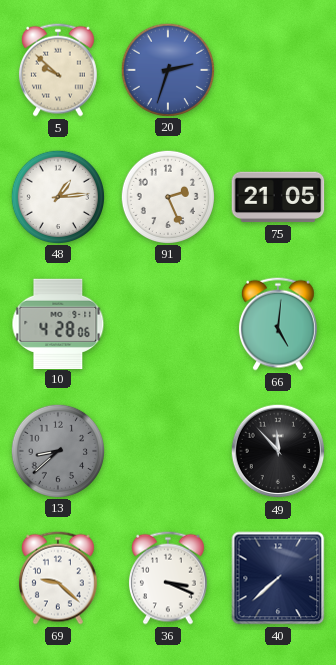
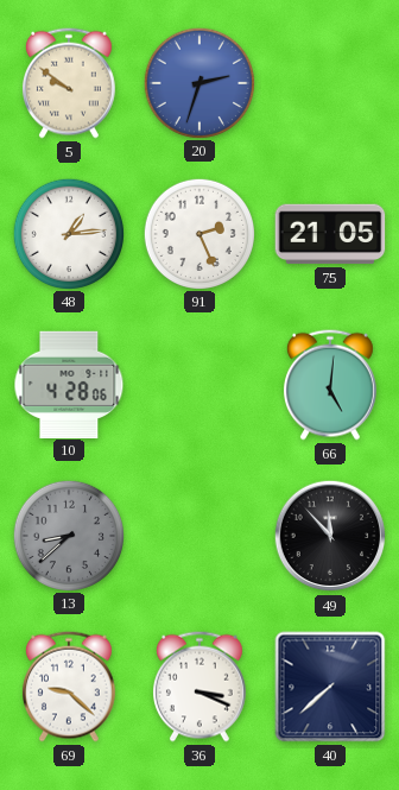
5: 9:52 -> 9:51
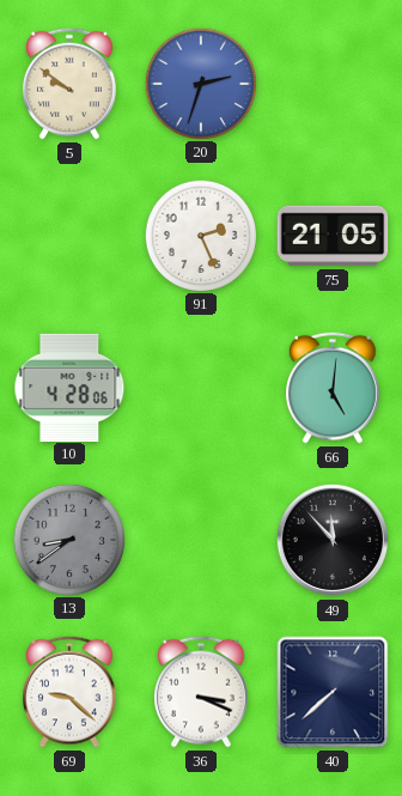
48: 1:14 -> none
13: 8:38 -> 8:39
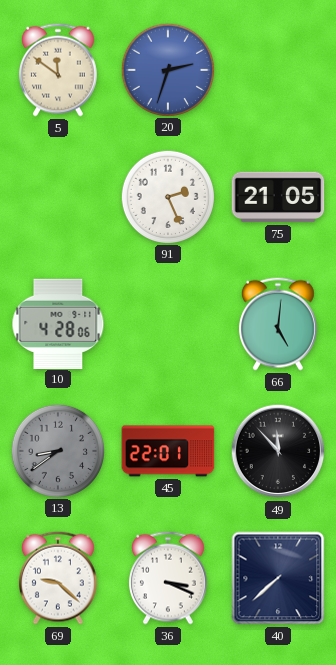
5: 9:51 -> 11:51
45: none -> 22:01
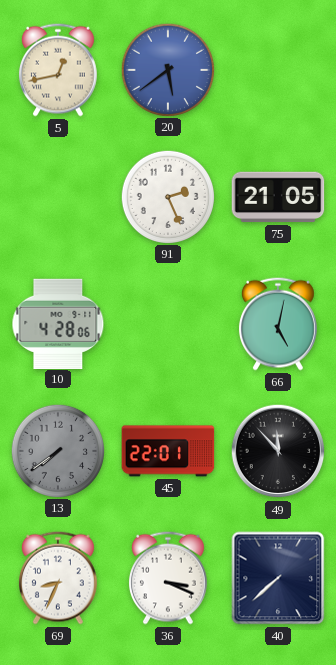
5: 11:51 -> 12:43
20: 2:33 -> 5:39
66: 5:01 -> 5:02
13: 8:39 -> 7:39
69: 9:22 -> 8:34
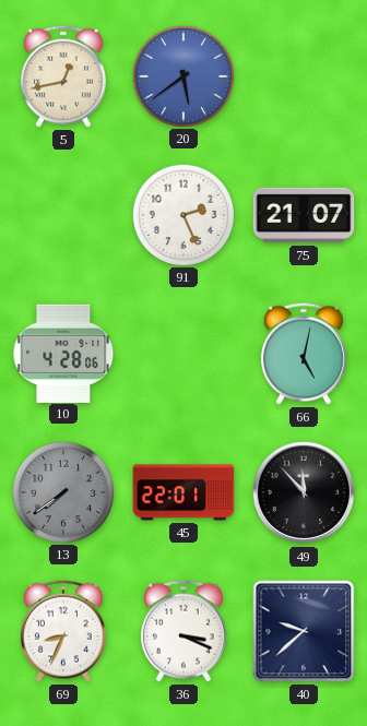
75: 21:05 -> 21:07
40: 7:38 -> 9:38
